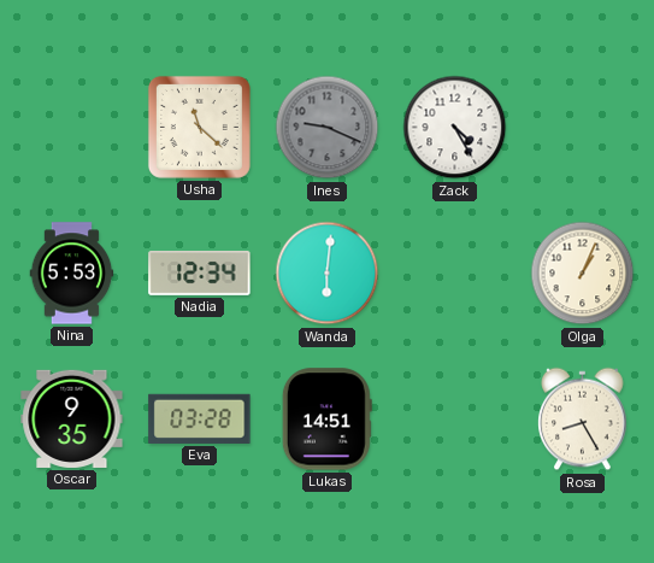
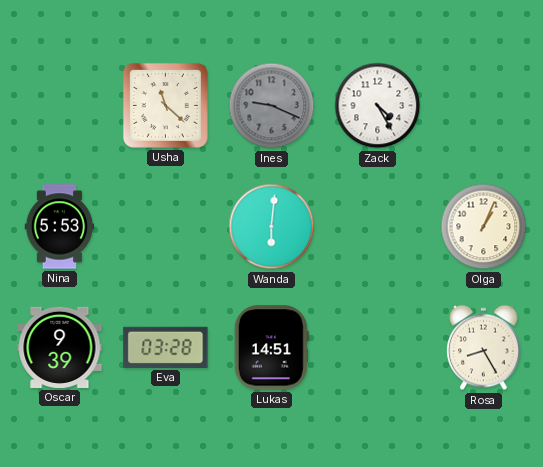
Nadia: 12:34 -> none
Oscar: 9:35 -> 9:39
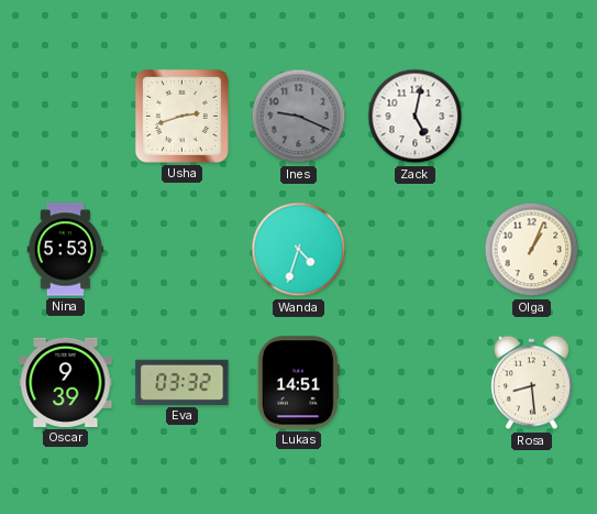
Usha: 11:22 -> 2:42
Zack: 4:25 -> 5:02
Wanda: 6:01 -> 4:33
Eva: 03:28 -> 03:32
Rosa: 8:25 -> 8:29
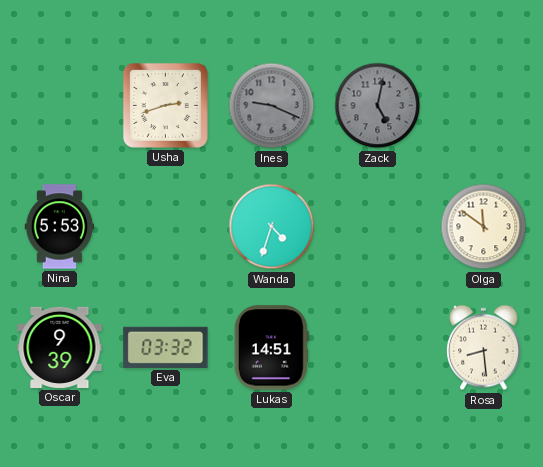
Zack dial: white -> grey
Olga: 1:04 -> 11:51
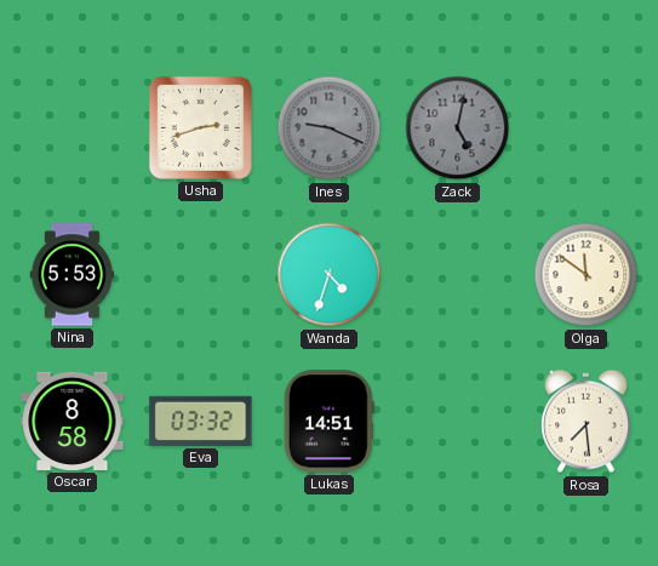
Oscar: 9:39 -> 8:58
Rosa: 8:29 -> 7:29
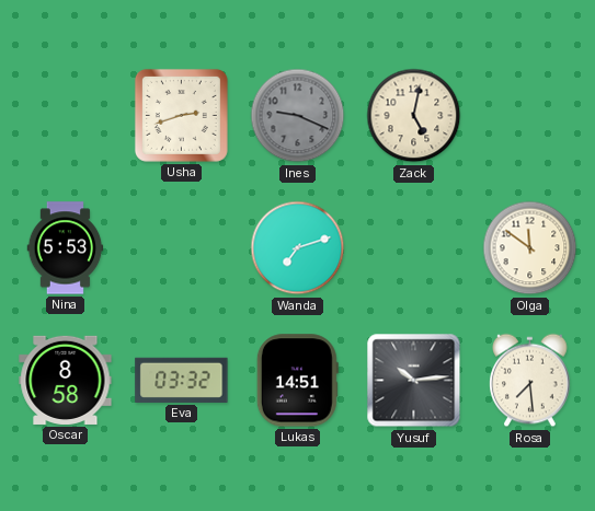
Zack dial: grey -> cream
Wanda: 4:33 -> 7:12
Yusuf: none -> 10:14
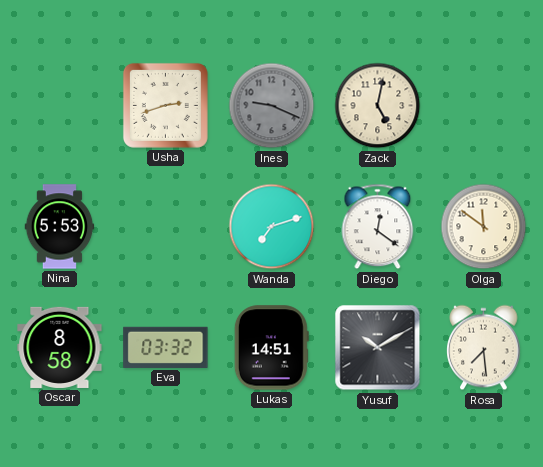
Diego: none -> 12:21
Yusuf: 10:14 -> 10:10
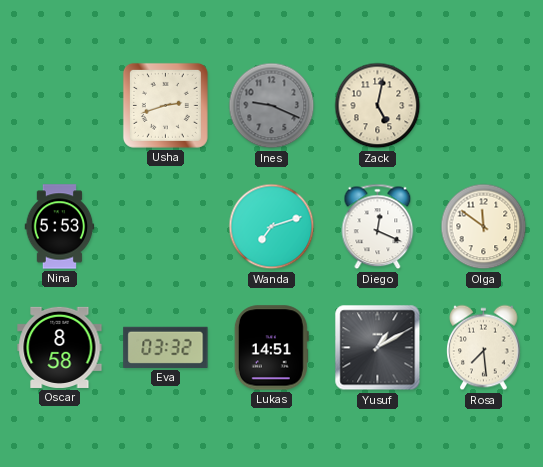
Diego: 12:21 -> 12:19
Yusuf: 10:10 -> 1:10
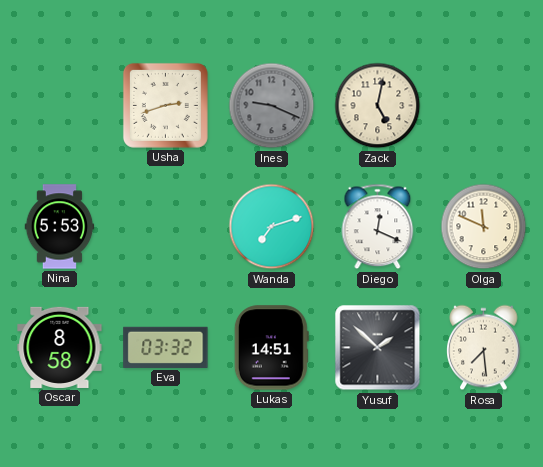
Olga: 11:51 -> 11:49
Yusuf: 1:10 -> 1:52
